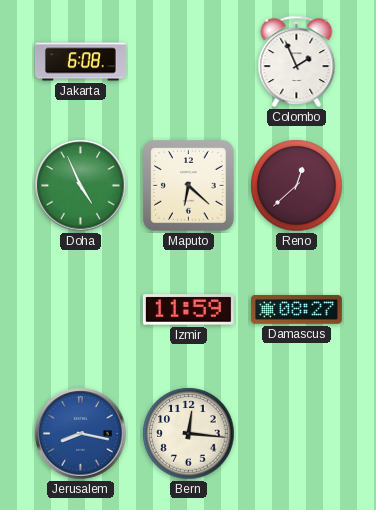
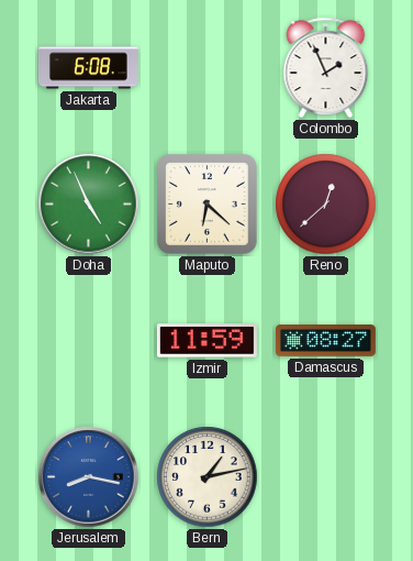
Bern: 12:16 -> 1:13
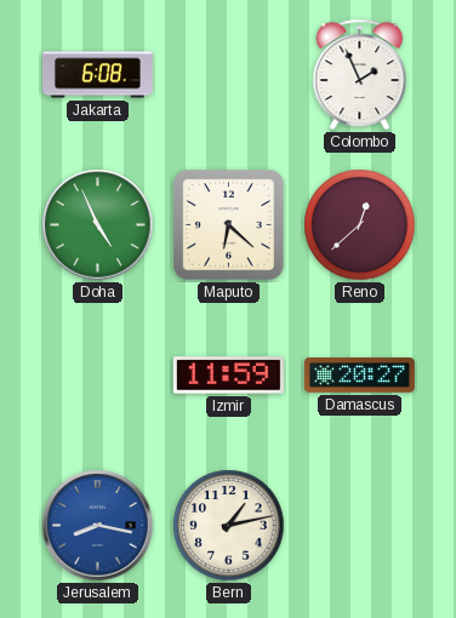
Damascus: 08:27 -> 20:27
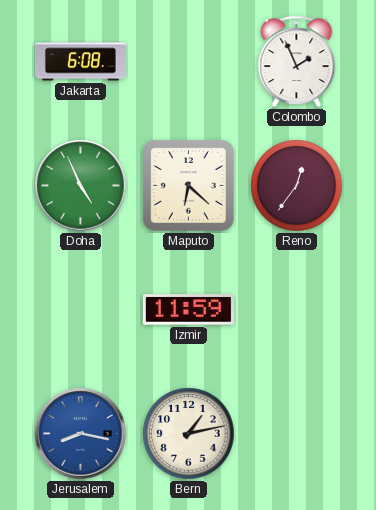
Reno: 12:38 -> 12:36
Damascus: 20:27 -> none
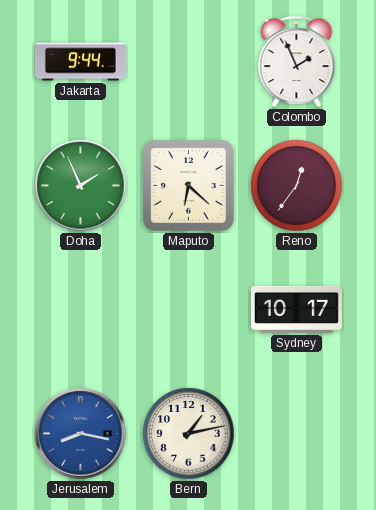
Jakarta: 6:08 -> 9:44
Doha: 4:56 -> 1:56
Izmir: 11:59 -> none
Sydney: none -> 10:17
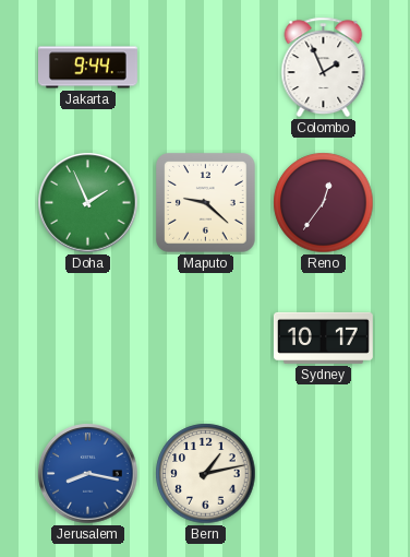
Maputo: 6:22 -> 9:22
